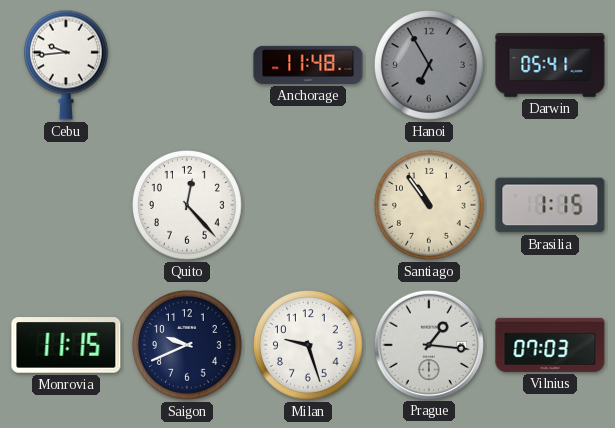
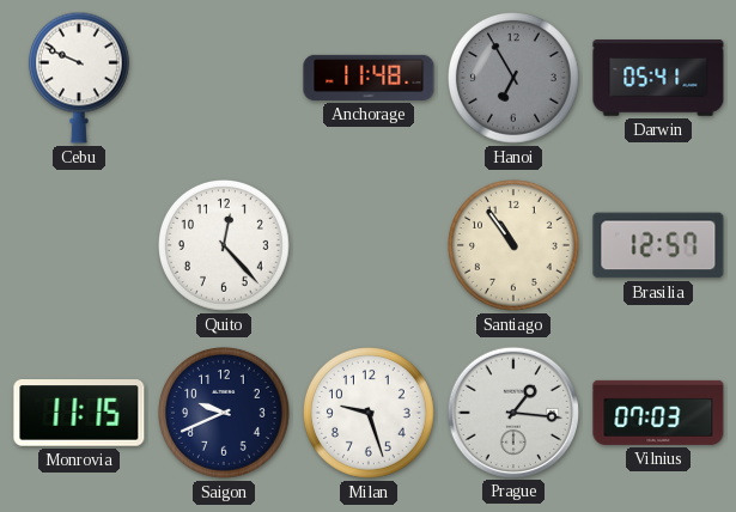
Cebu: 9:44 -> 9:49
Brasilia: 1:15 -> 12:57
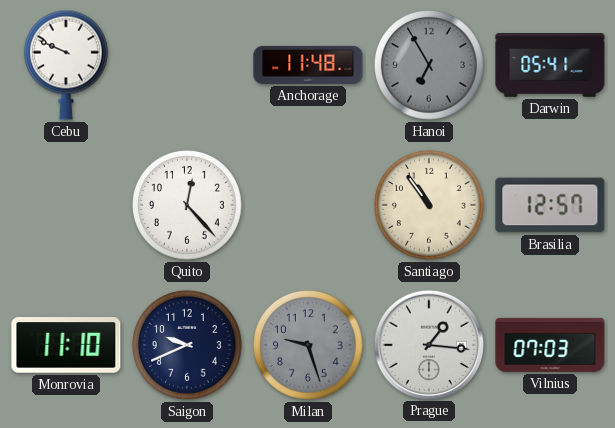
Monrovia: 11:15 -> 11:10
Milan dial: white -> grey
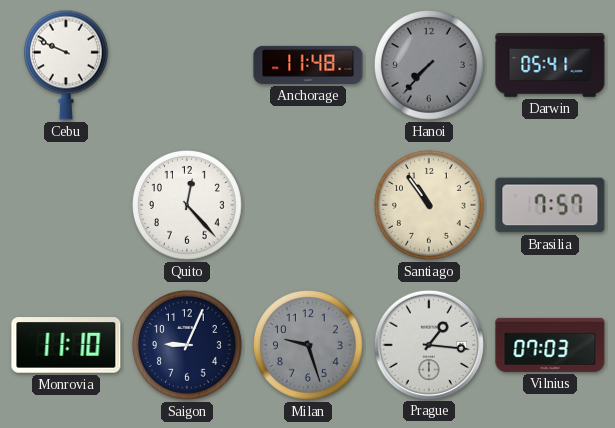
Hanoi: 6:55 -> 7:37
Brasilia: 12:57 -> 7:57
Saigon: 9:41 -> 9:04
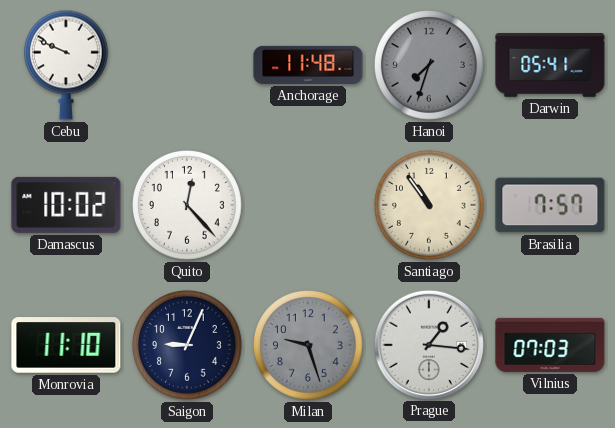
Hanoi: 7:37 -> 7:33
Damascus: none -> 10:02
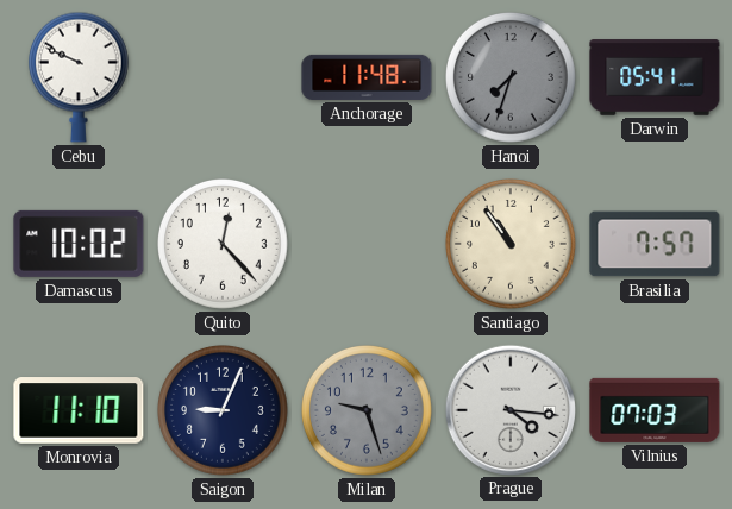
Prague: 1:16 -> 4:16
